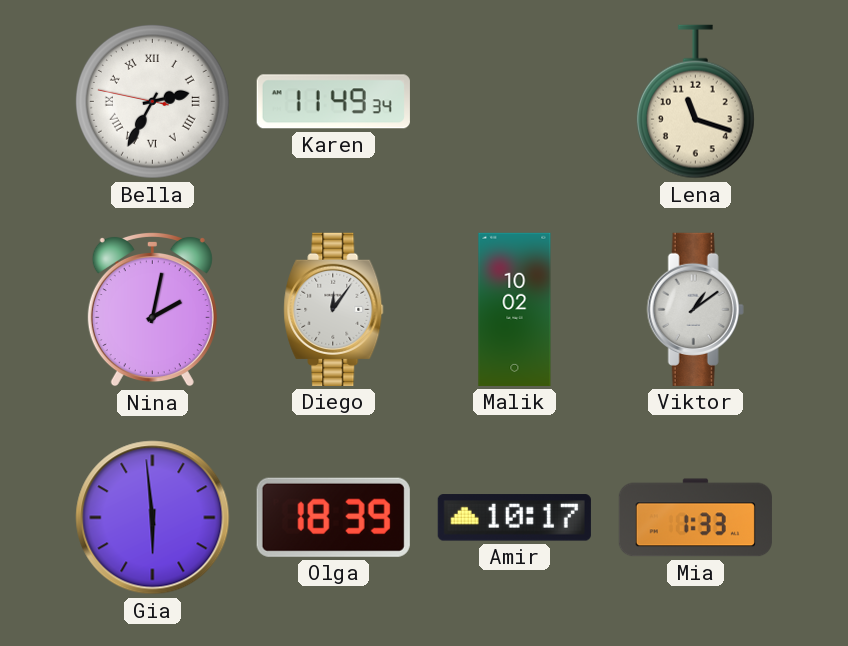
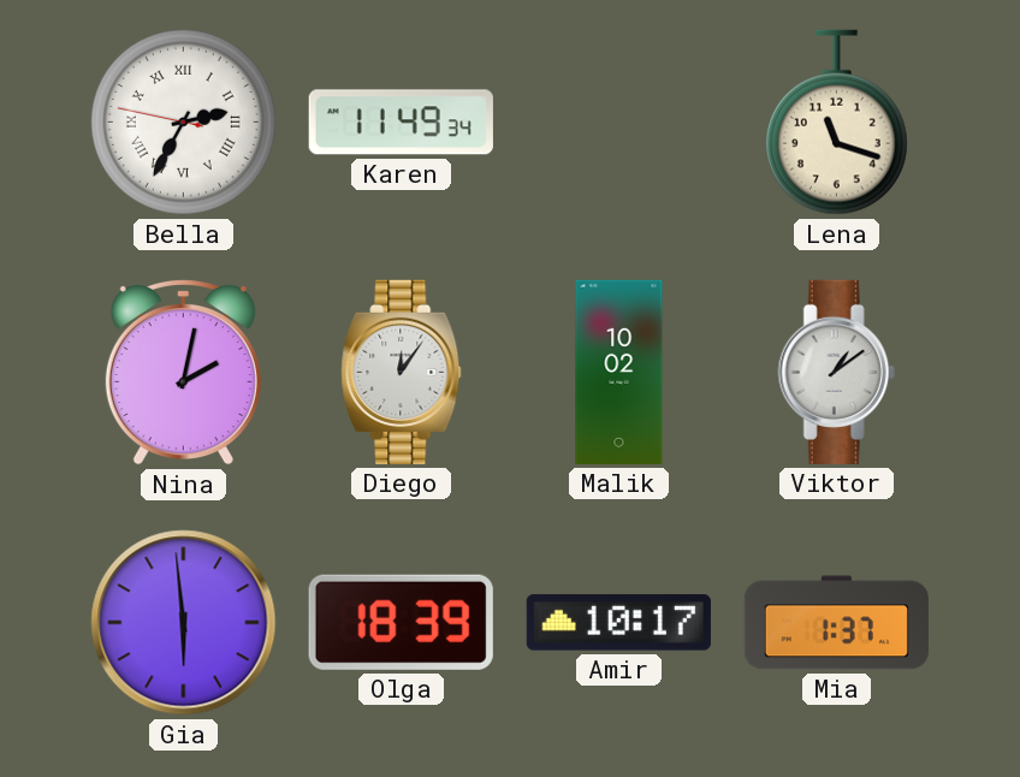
Mia: 1:33 -> 1:37
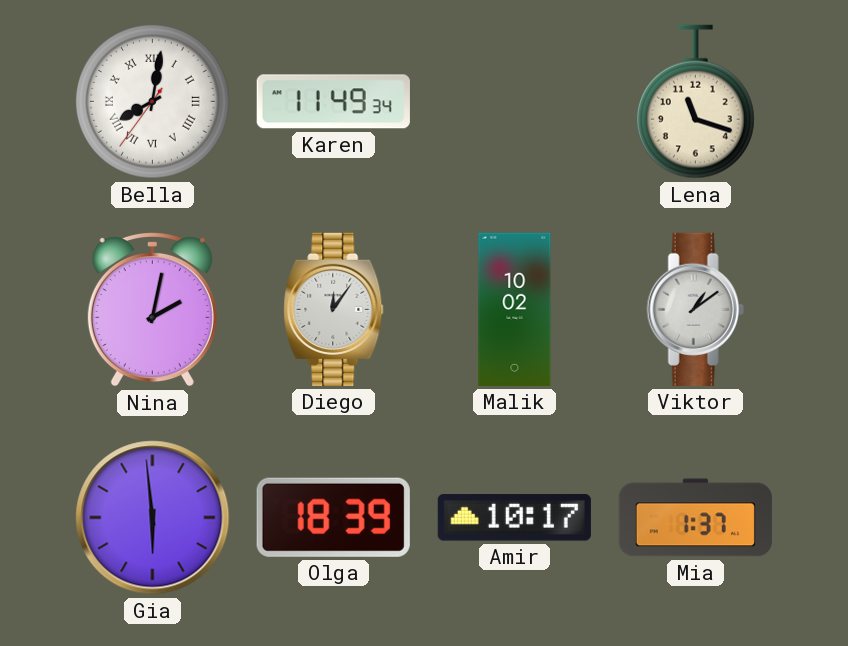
Bella: 2:34 -> 8:01
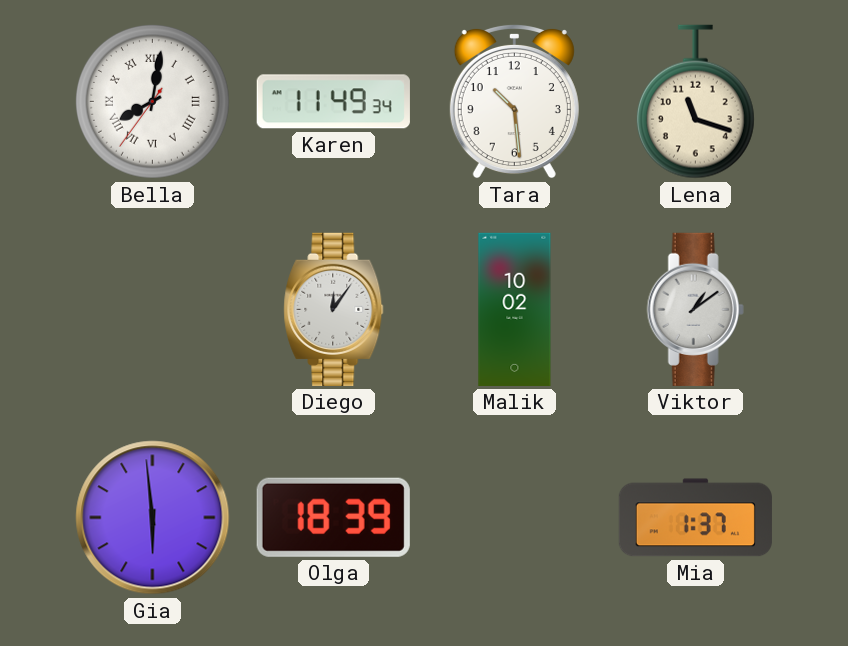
Tara: none -> 10:29
Nina: 2:02 -> none
Amir: 10:17 -> none
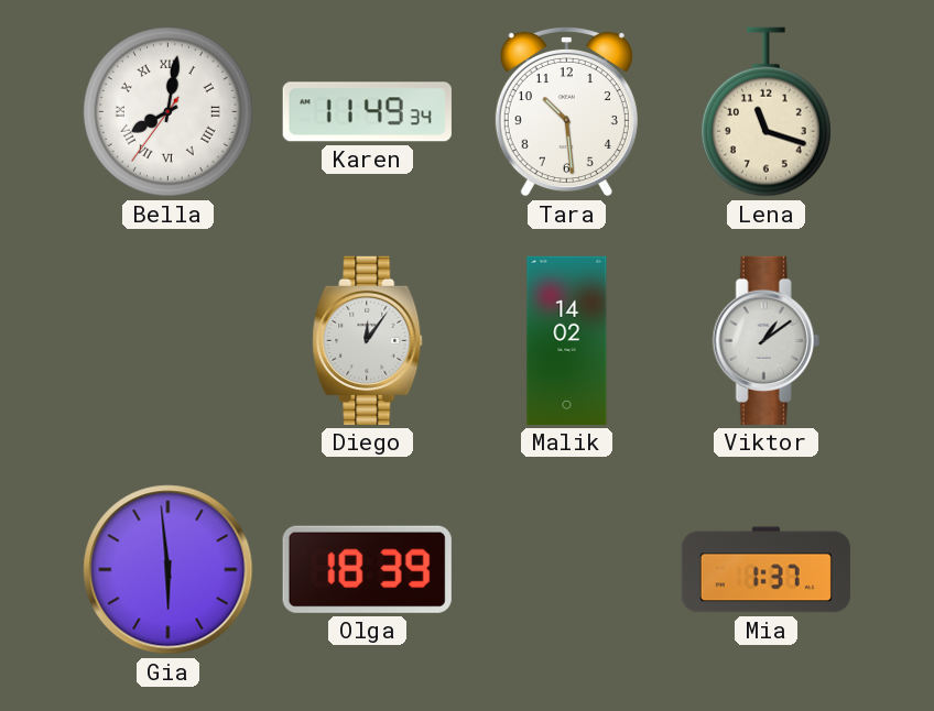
Malik: 10:02 -> 14:02
